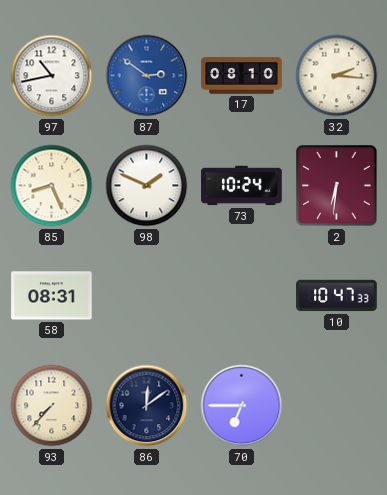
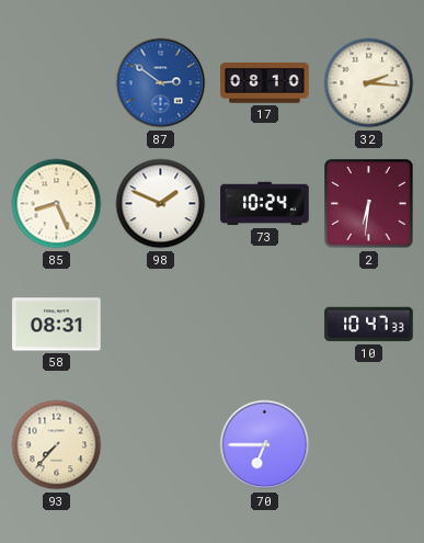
97: 10:43 -> none
86: 12:09 -> none
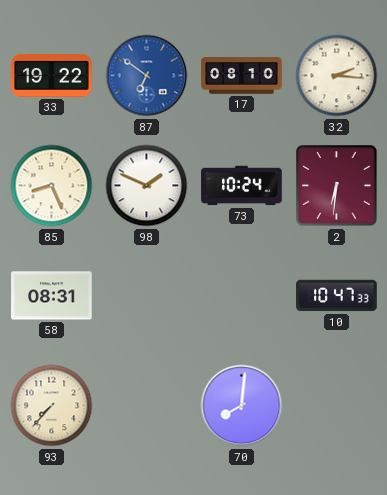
33: none -> 19:22
87: 2:51 -> 6:51
70: 6:45 -> 8:01
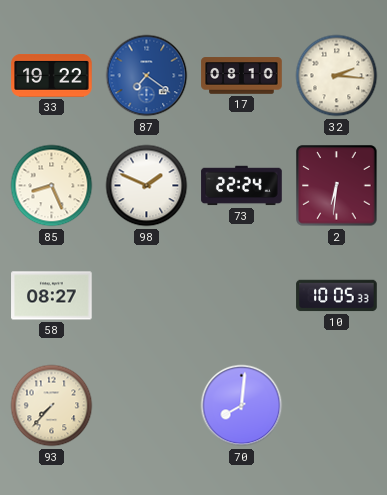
87: 6:51 -> 7:21
73: 10:24 -> 22:24
58: 08:31 -> 08:27
10: 10:47 -> 10:05
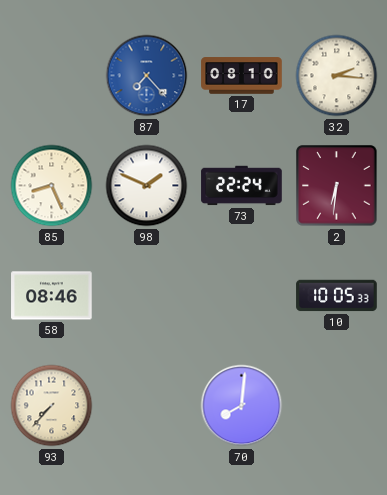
33: 19:22 -> none
87: 7:21 -> 7:23
58: 08:27 -> 08:46
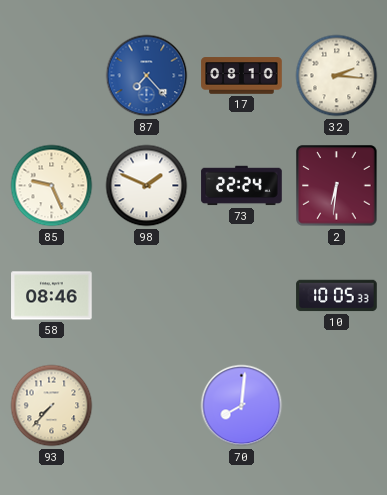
85: 8:26 -> 9:26
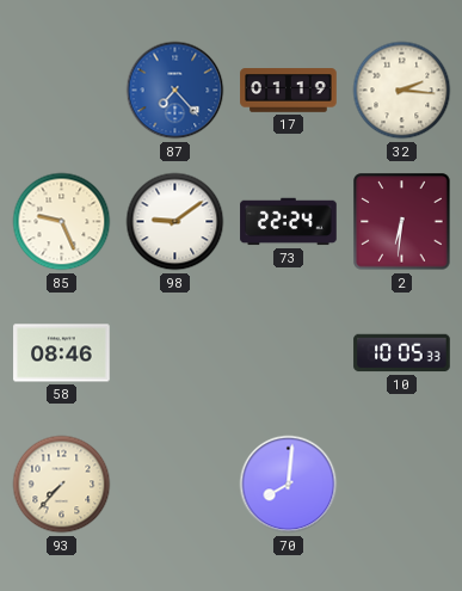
17: 08:10 -> 01:19
98: 1:49 -> 9:09
